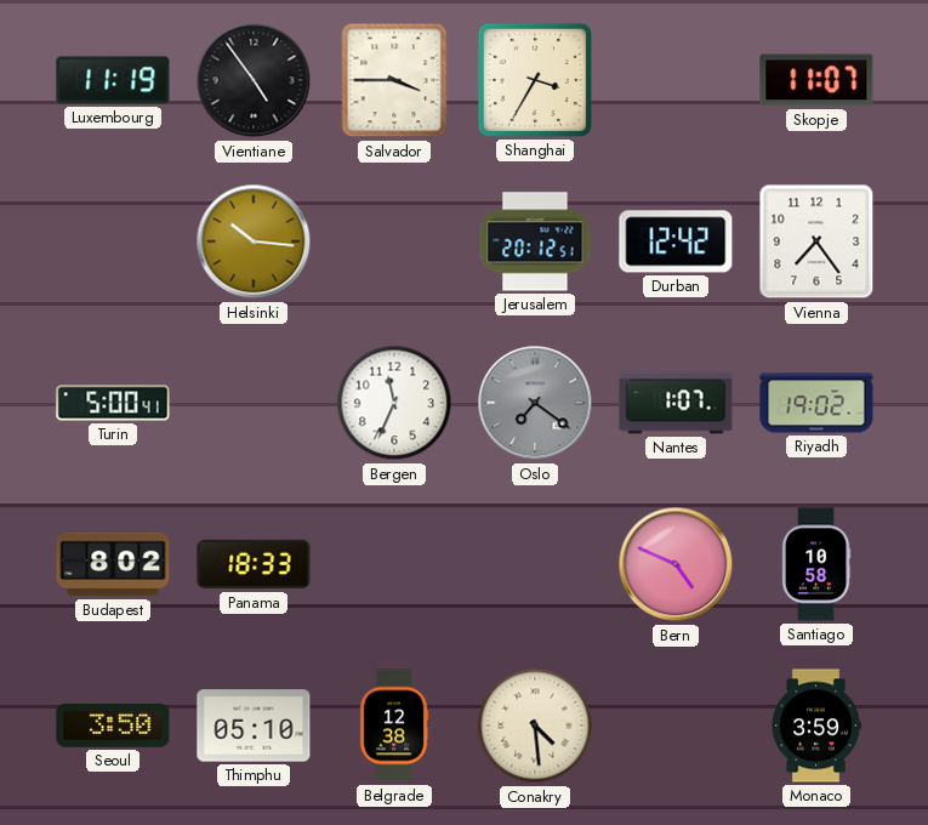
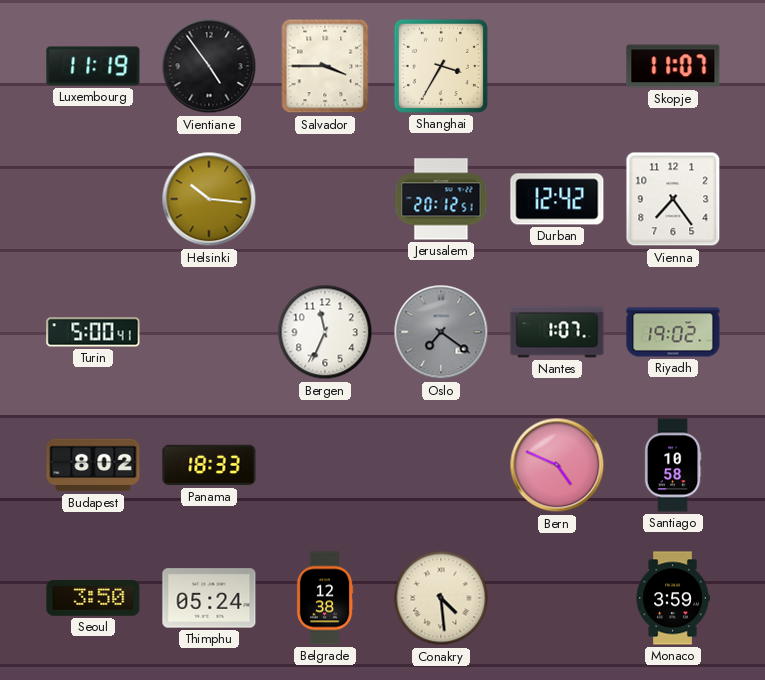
Thimphu: 05:10 -> 05:24
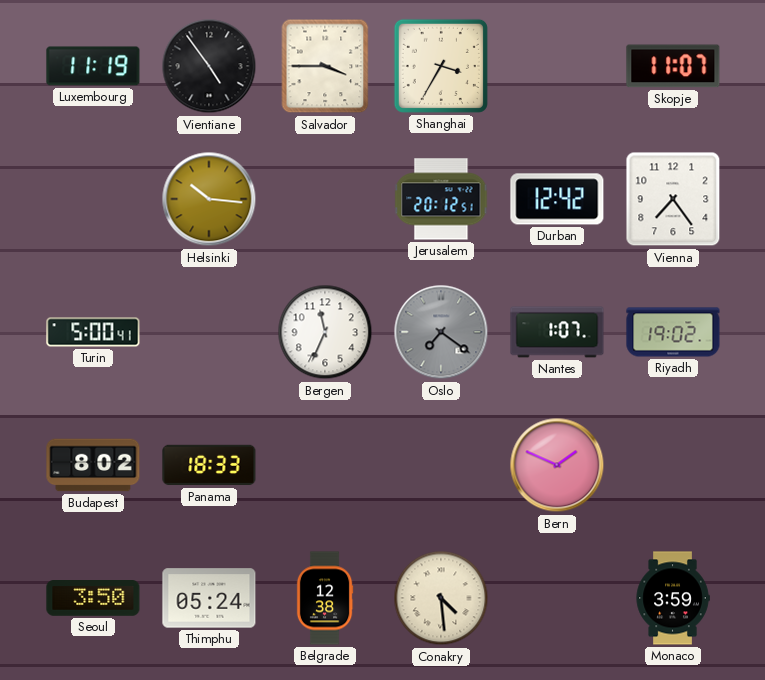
Bern: 4:49 -> 1:49
Santiago: 10:58 -> none
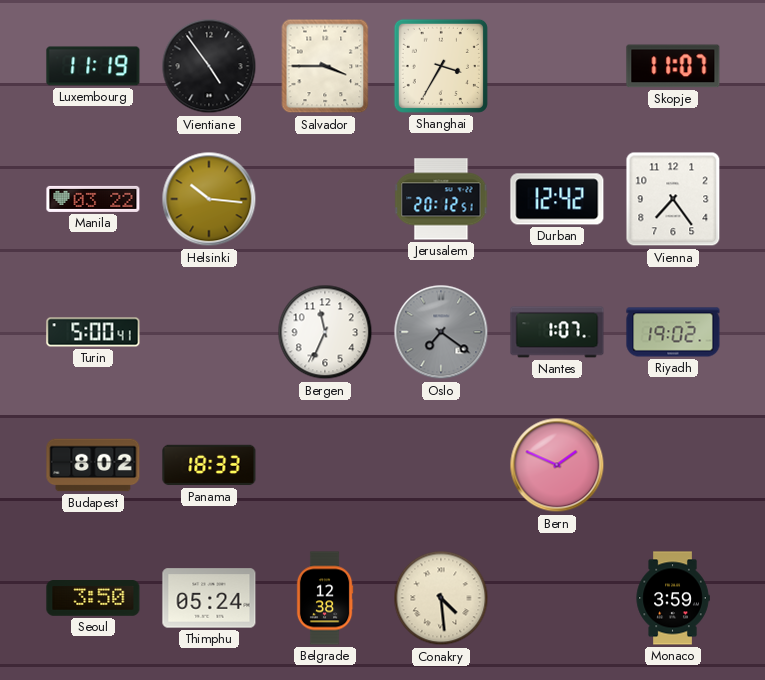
Manila: none -> 03:22
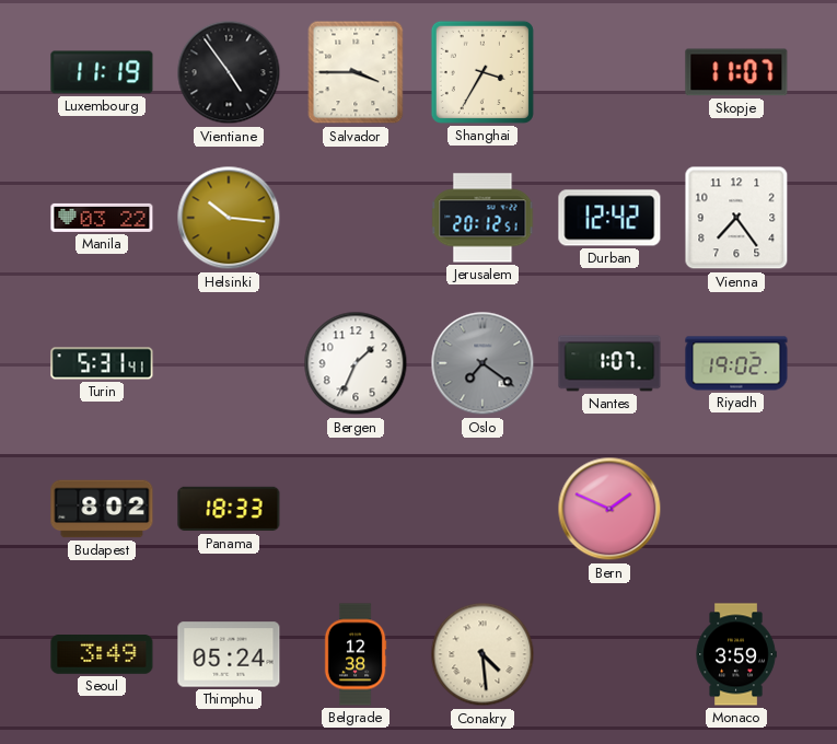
Turin: 5:00 -> 5:31
Bergen: 11:34 -> 1:34
Seoul: 3:50 -> 3:49
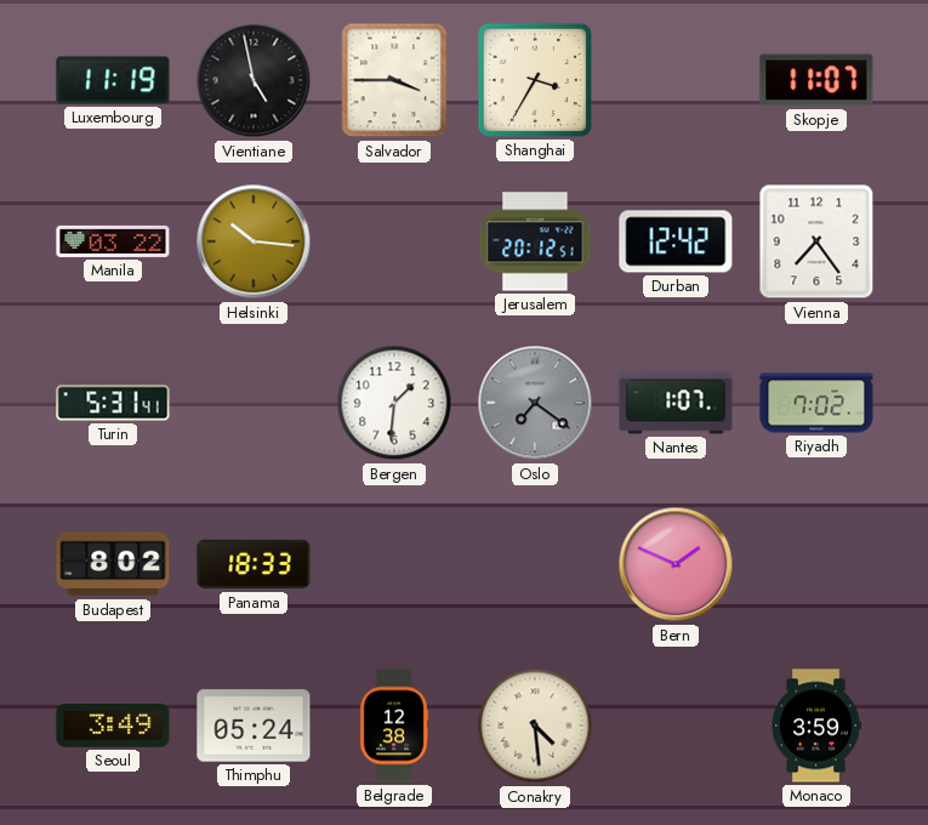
Vientiane: 4:54 -> 4:58
Bergen: 1:34 -> 1:31
Riyadh: 19:02 -> 7:02
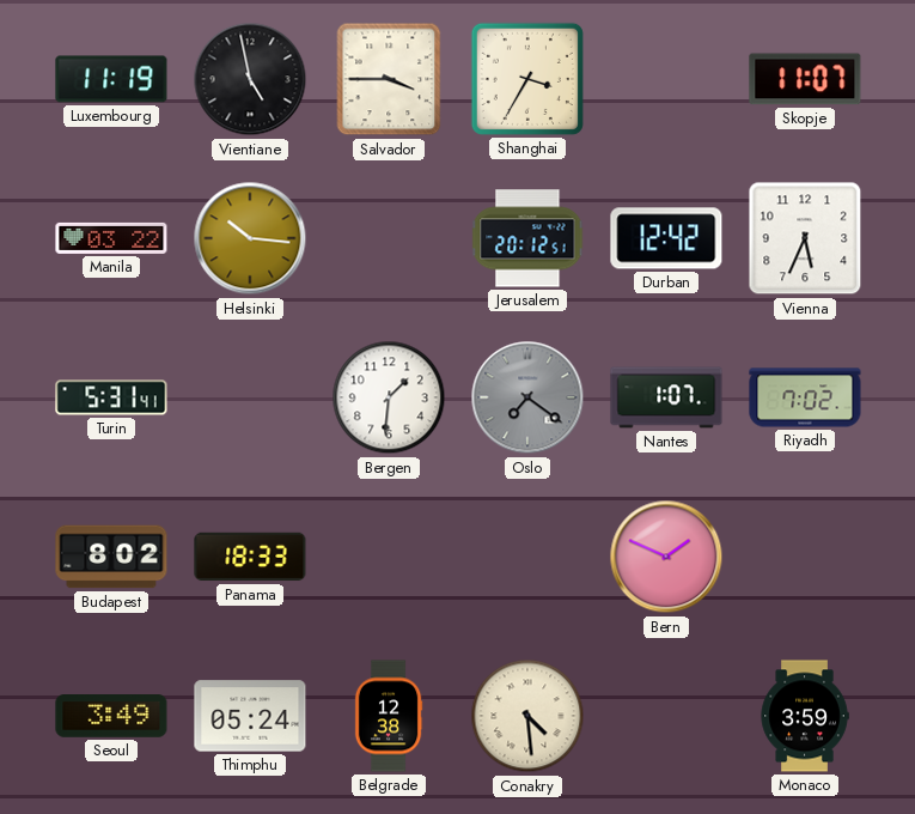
Vienna: 7:24 -> 5:34
